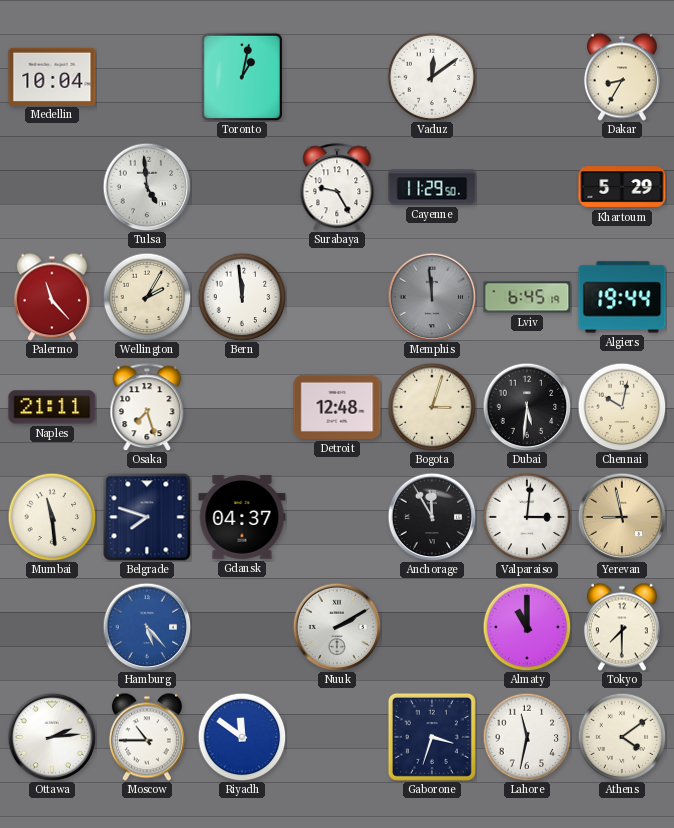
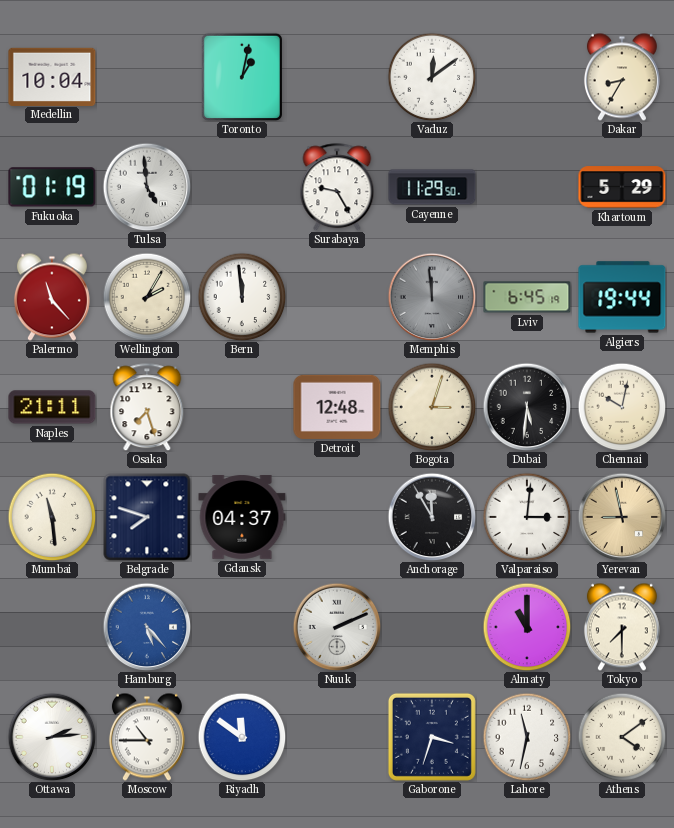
Fukuoka: none -> 01:19
Nuuk: 2:10 -> 2:11
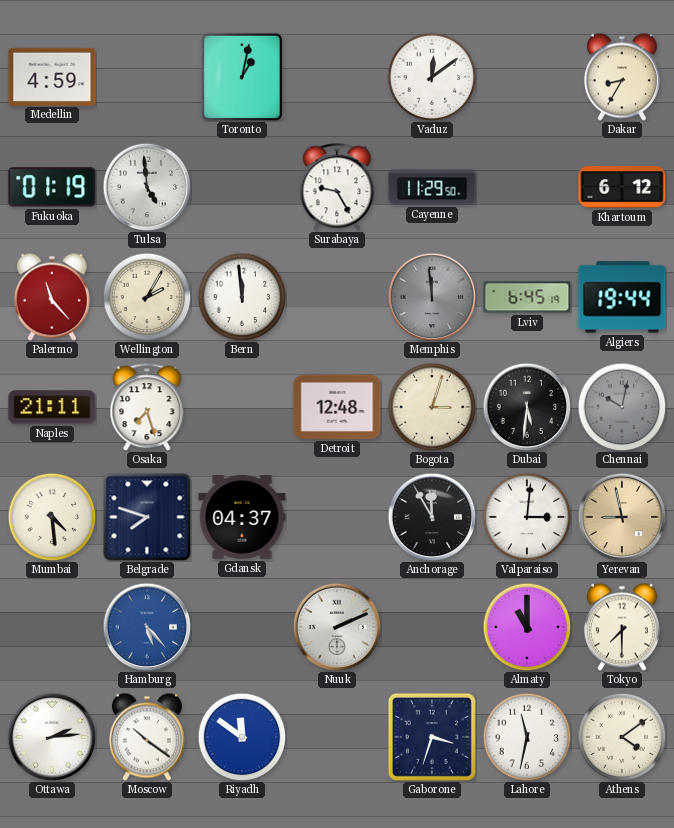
Medellin: 10:04 -> 4:59
Khartoum: 5:29 -> 6:12
Chennai dial: cream -> grey
Mumbai: 11:29 -> 4:29
Moscow: 10:45 -> 10:21
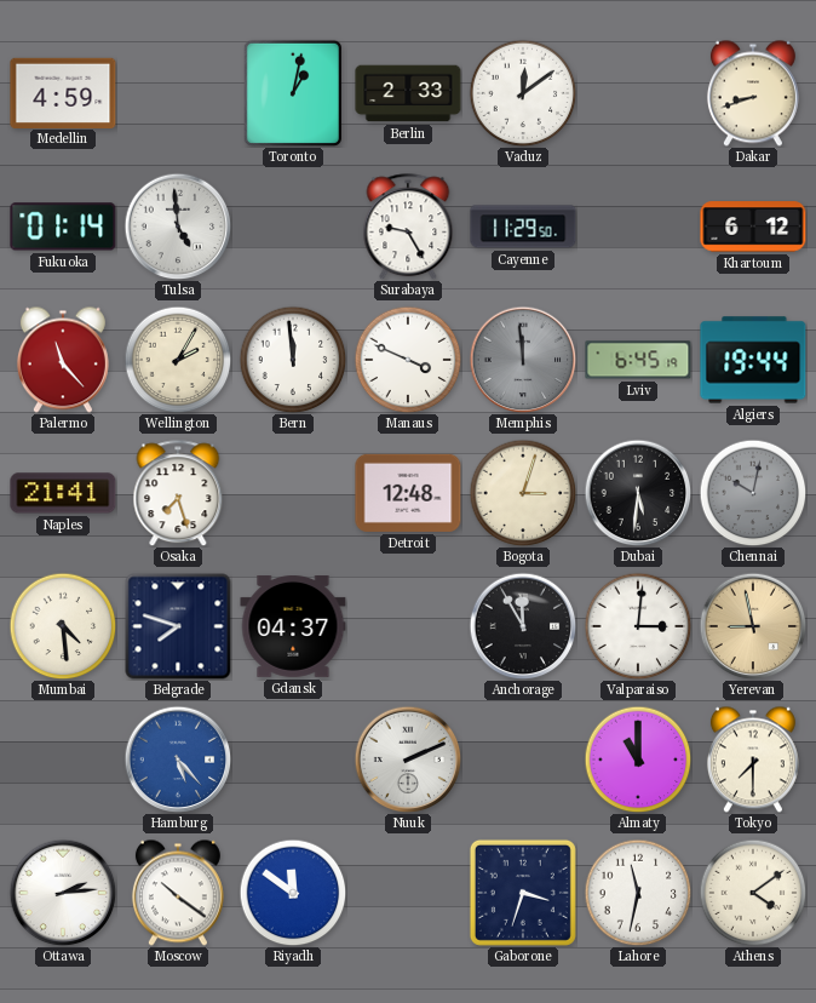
Berlin: none -> 2:33
Dakar: 8:35 -> 8:42
Fukuoka: 01:19 -> 01:14
Manaus: none -> 3:49
Naples: 21:11 -> 21:41
